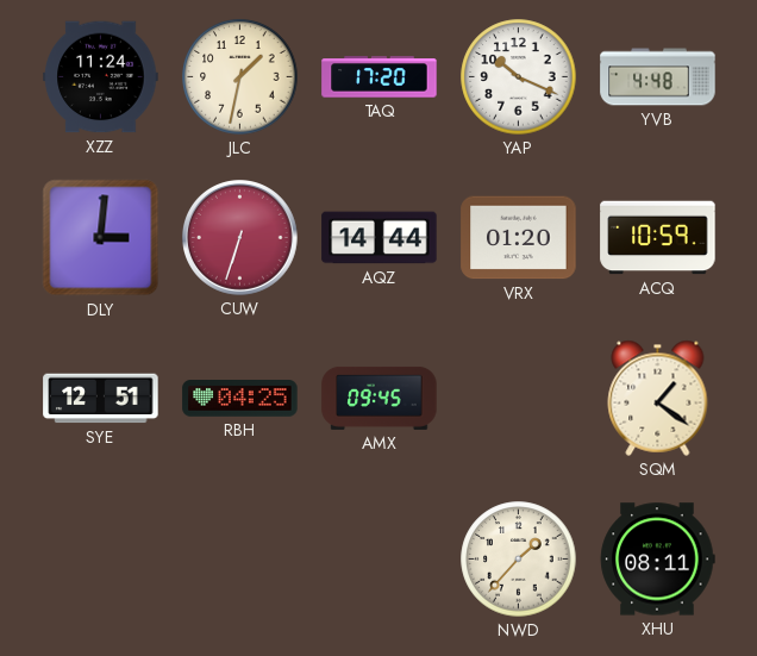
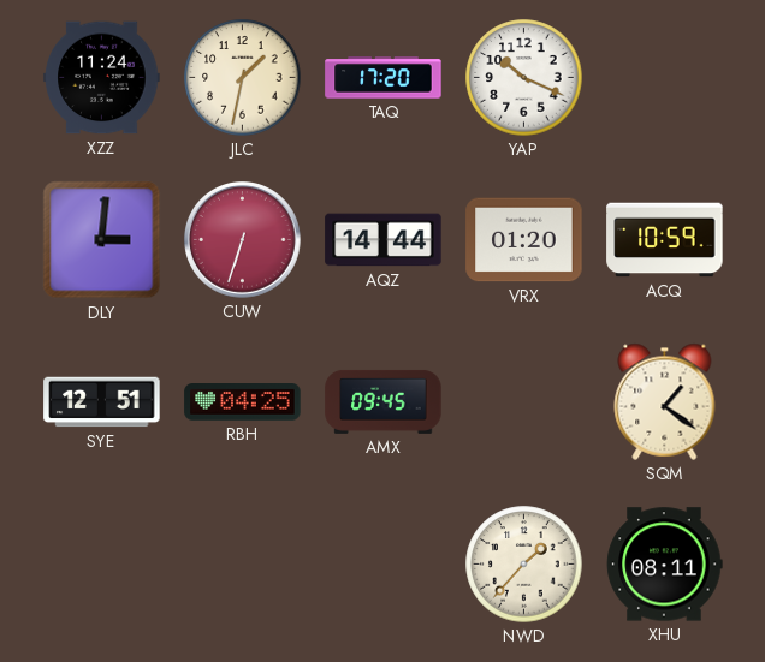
YVB: 4:48 -> none
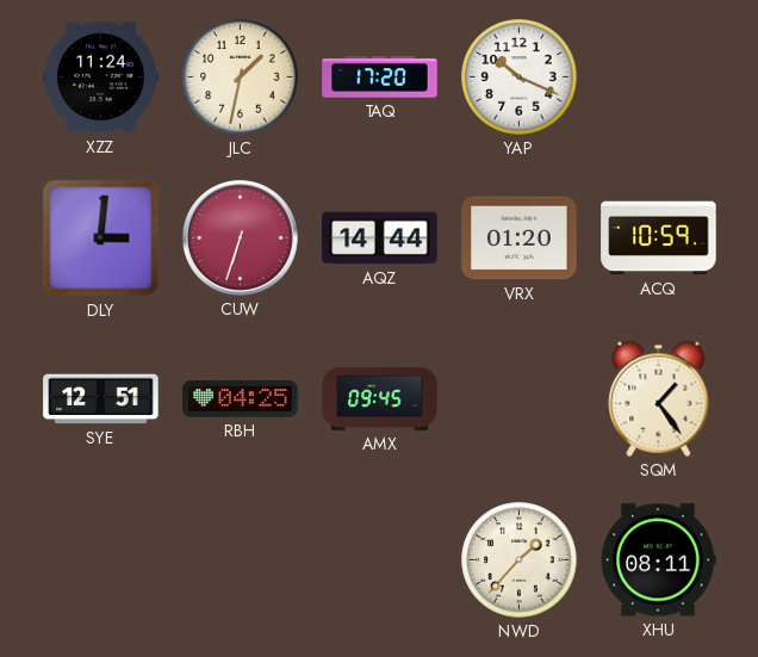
SQM: 1:21 -> 1:24
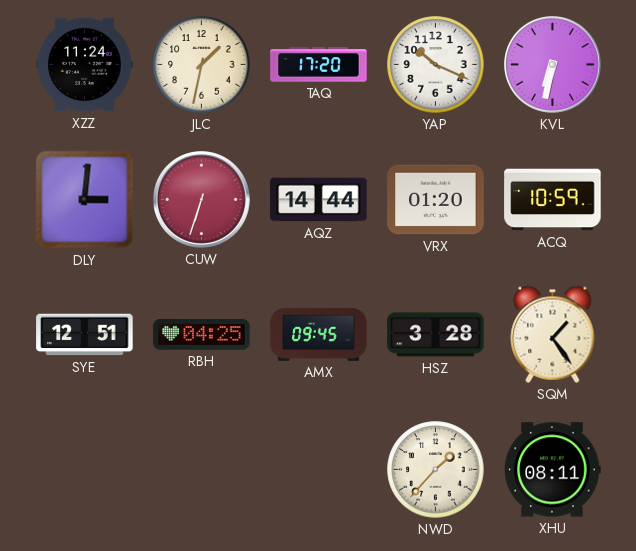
KVL: none -> 6:32
HSZ: none -> 3:28
